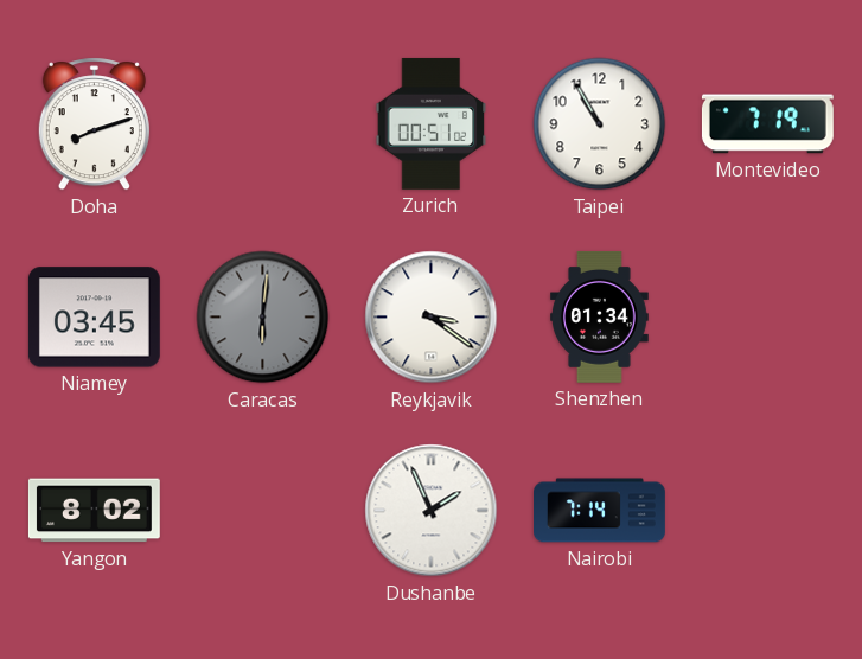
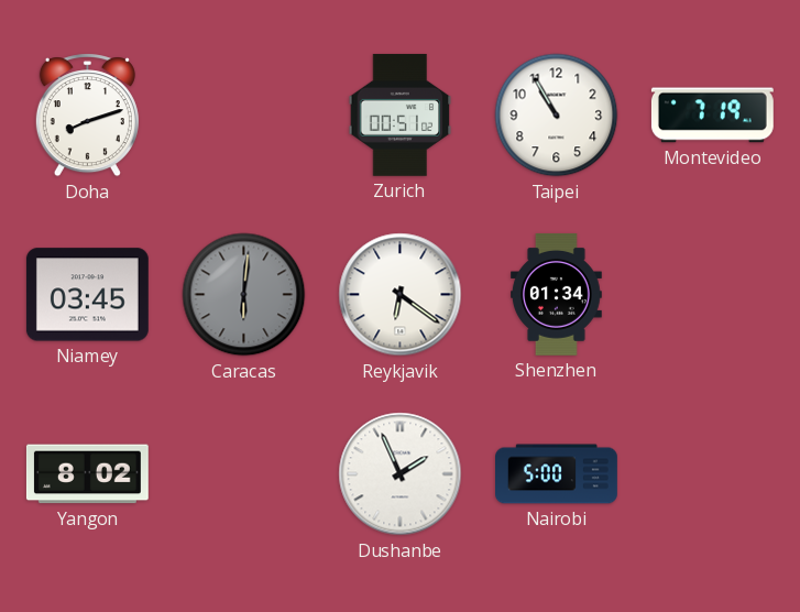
Reykjavik: 3:21 -> 6:21
Nairobi: 7:14 -> 5:00
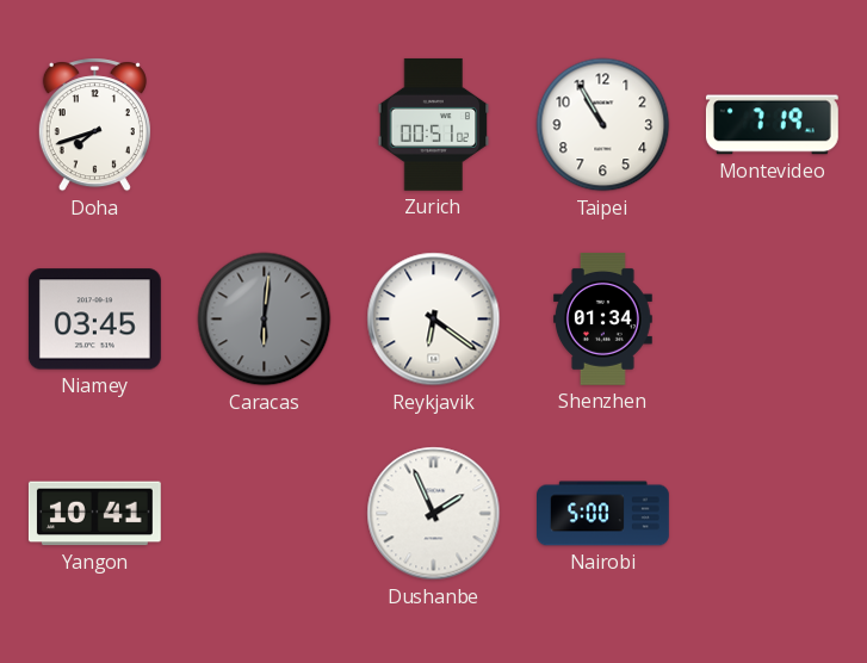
Doha: 8:12 -> 7:42
Yangon: 8:02 -> 10:41
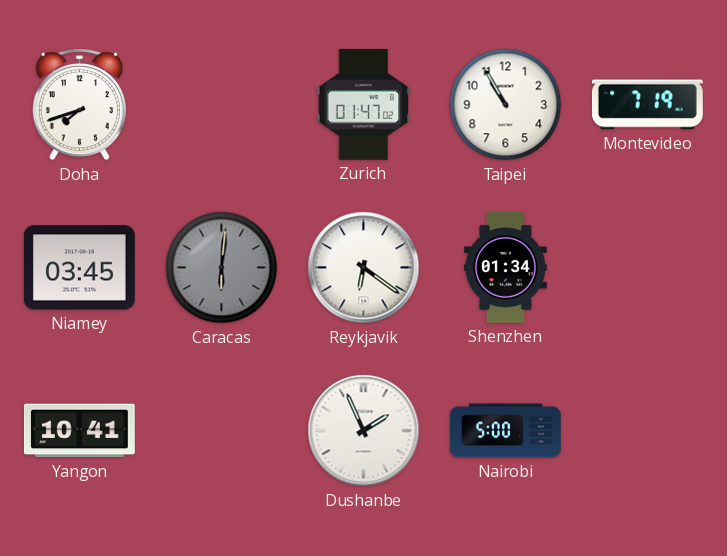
Zurich: 00:51 -> 01:47
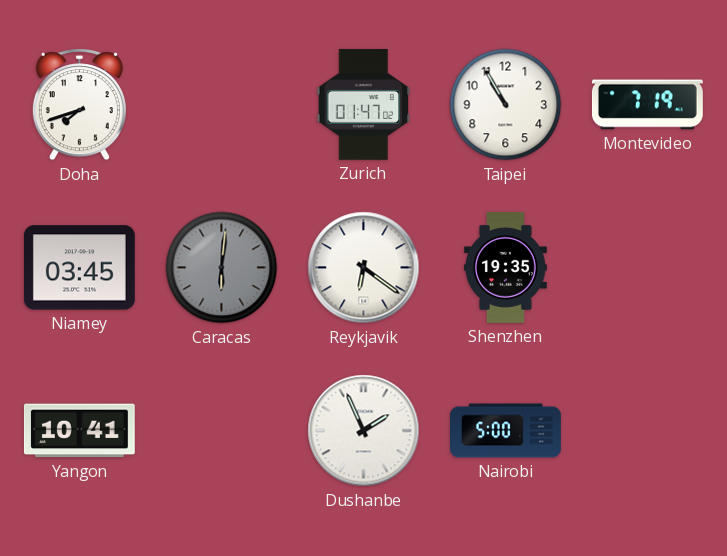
Shenzhen: 01:34 -> 19:35
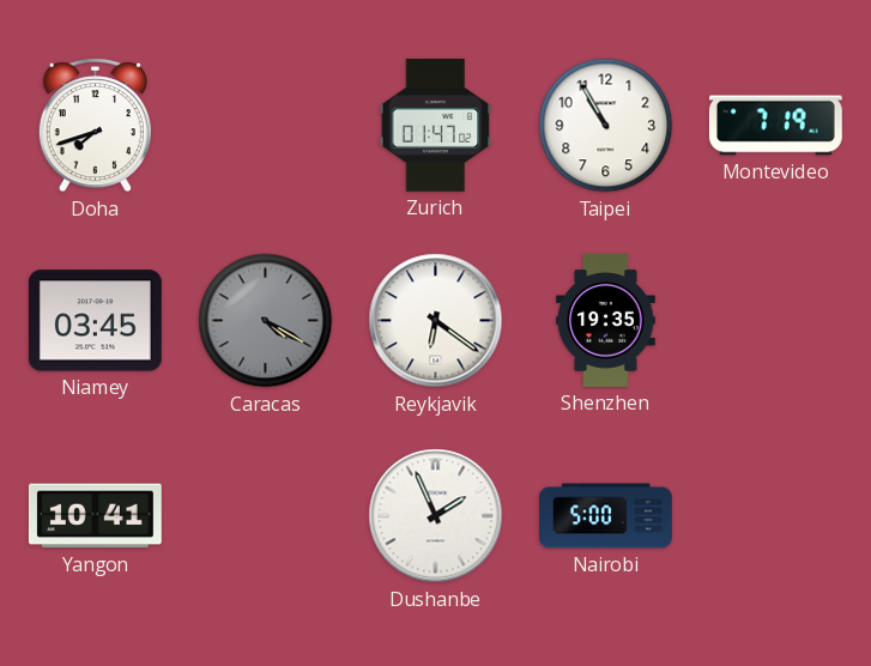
Caracas: 6:01 -> 4:20
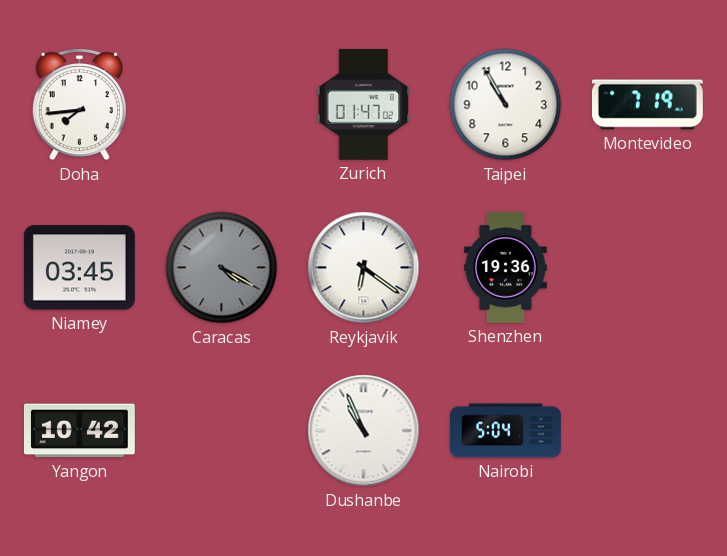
Doha: 7:42 -> 7:44
Shenzhen: 19:35 -> 19:36
Yangon: 10:41 -> 10:42
Dushanbe: 1:56 -> 10:56
Nairobi: 5:00 -> 5:04
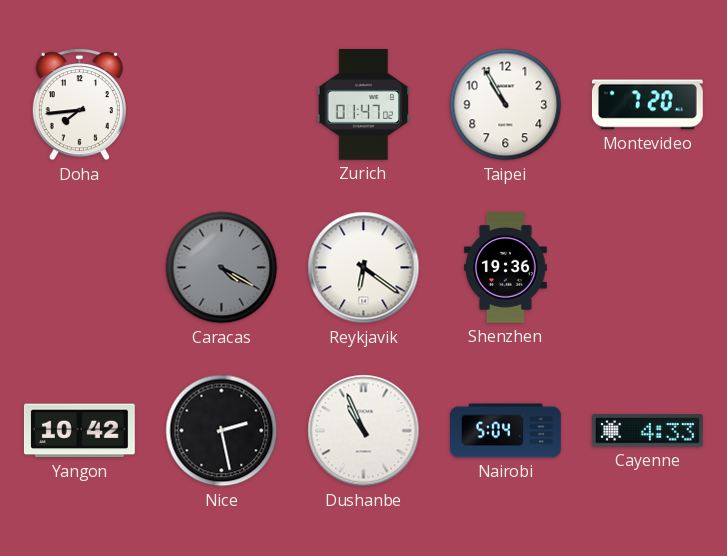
Montevideo: 7:19 -> 7:20
Niamey: 03:45 -> none
Nice: none -> 2:28
Cayenne: none -> 4:33
